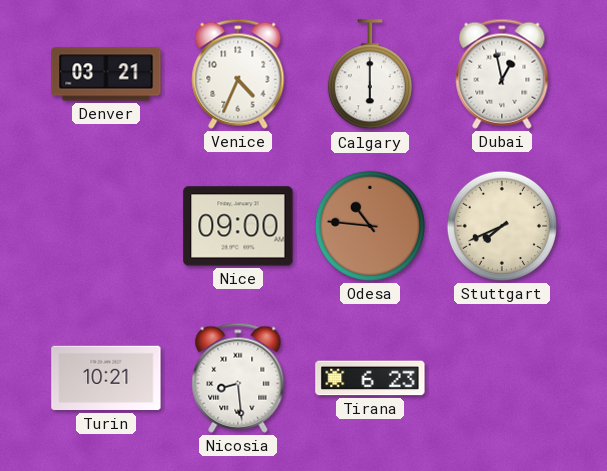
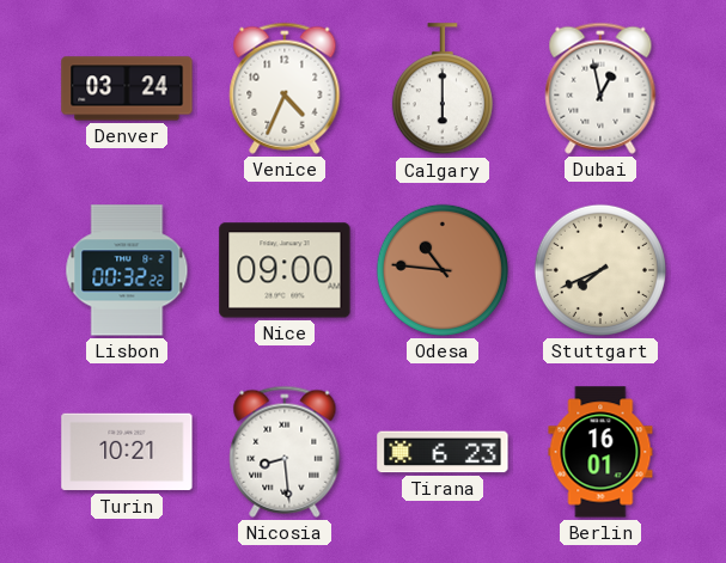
Denver: 03:21 -> 03:24
Lisbon: none -> 00:32
Berlin: none -> 16:01
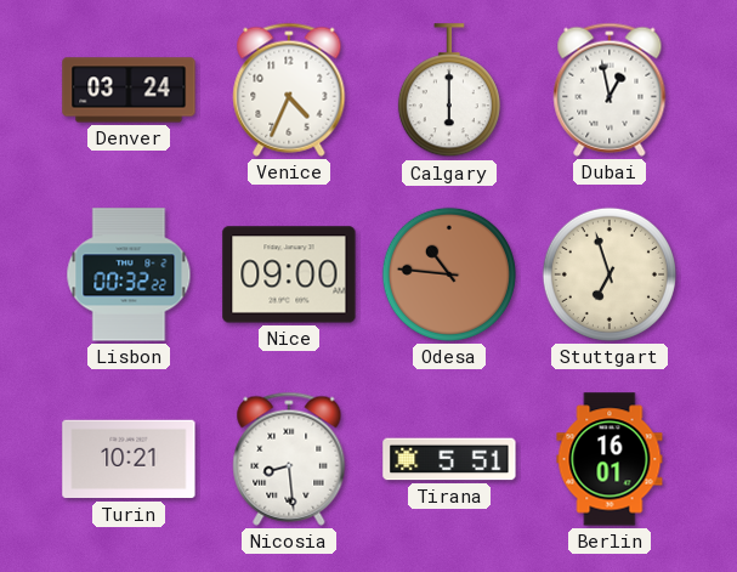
Stuttgart: 7:41 -> 6:57
Tirana: 6:23 -> 5:51
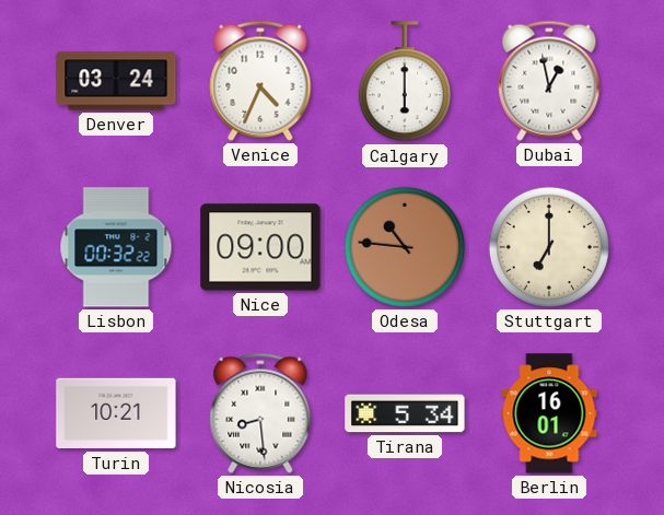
Stuttgart: 6:57 -> 7:00
Tirana: 5:51 -> 5:34
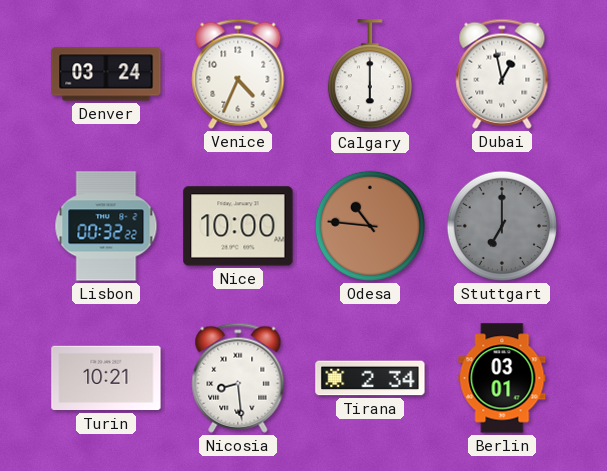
Nice: 09:00 -> 10:00
Stuttgart dial: cream -> grey
Tirana: 5:34 -> 2:34
Berlin: 16:01 -> 03:01
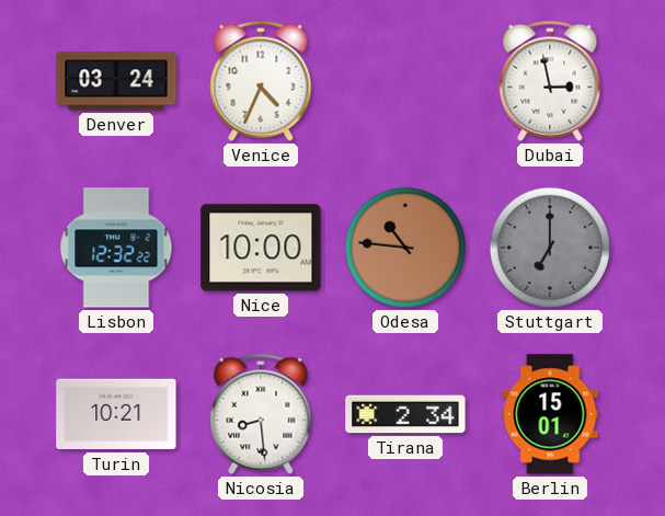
Calgary: 6:00 -> none
Dubai: 12:58 -> 2:58
Lisbon: 00:32 -> 12:32
Berlin: 03:01 -> 15:01
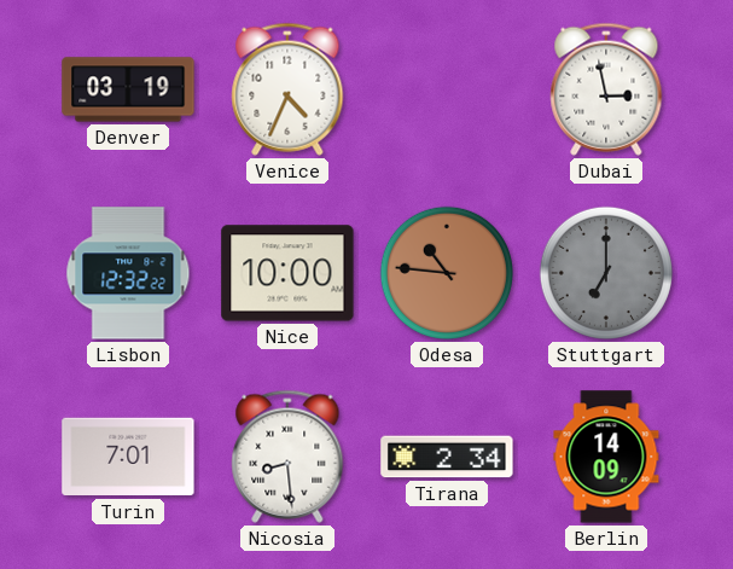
Denver: 03:24 -> 03:19
Turin: 10:21 -> 7:01
Berlin: 15:01 -> 14:09
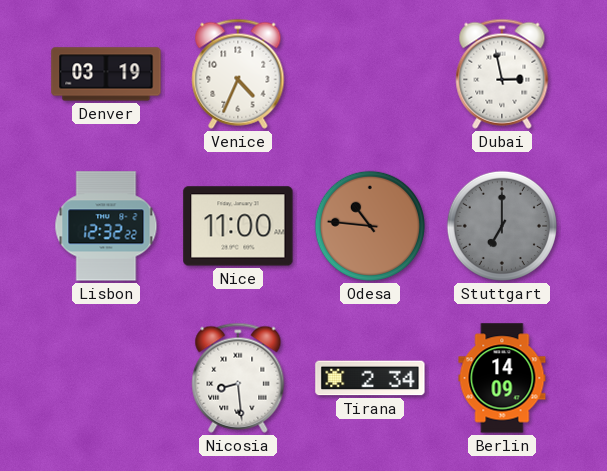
Nice: 10:00 -> 11:00
Turin: 7:01 -> none
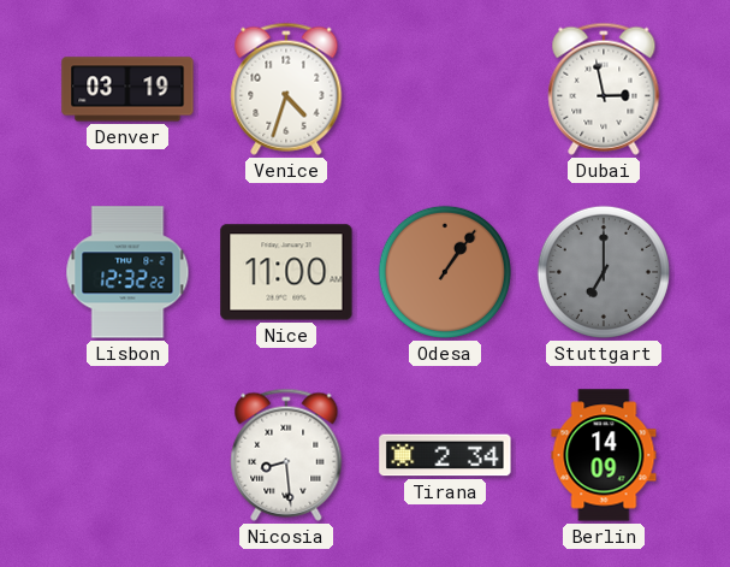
Venice: 4:34 -> 4:33
Odesa: 10:46 -> 1:06
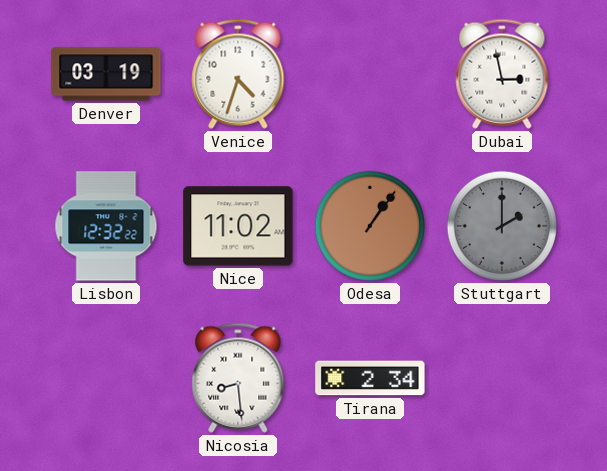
Nice: 11:00 -> 11:02
Stuttgart: 7:00 -> 2:00
Berlin: 14:09 -> none
